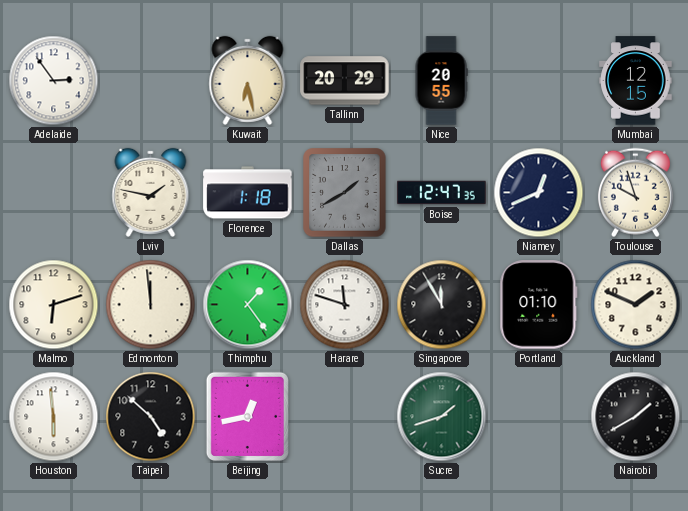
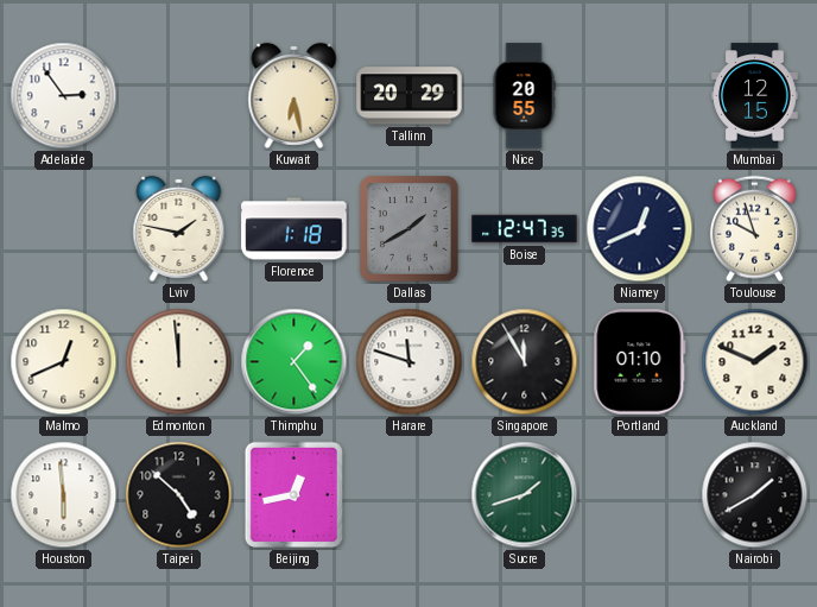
Malmo: 6:12 -> 12:41
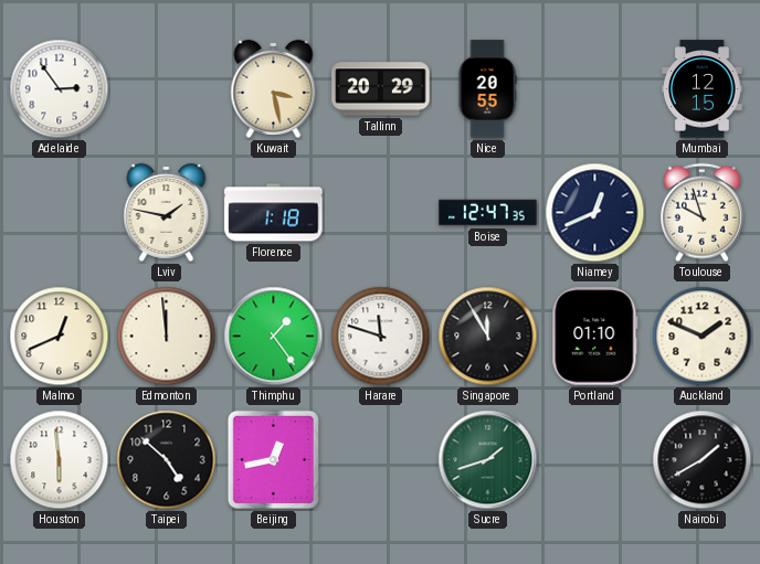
Kuwait: 6:28 -> 3:28
Dallas: 1:40 -> none
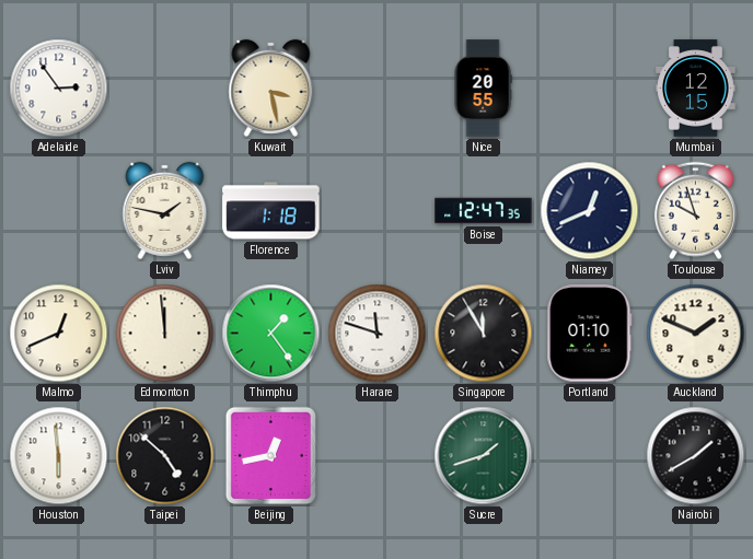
Tallinn: 20:29 -> none
